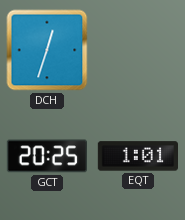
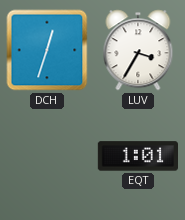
LUV: none -> 3:35
GCT: 20:25 -> none
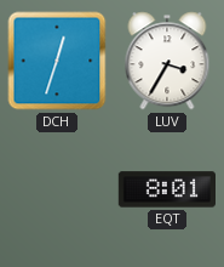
EQT: 1:01 -> 8:01
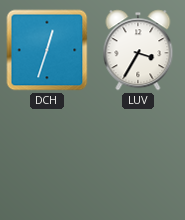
EQT: 8:01 -> none
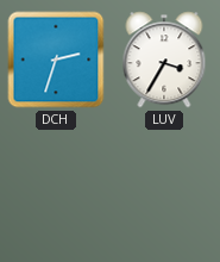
DCH: 12:33 -> 2:33
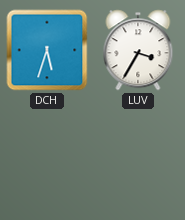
DCH: 2:33 -> 5:33
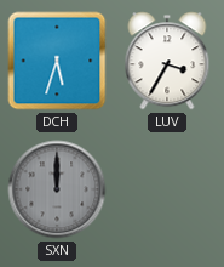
SXN: none -> 12:00
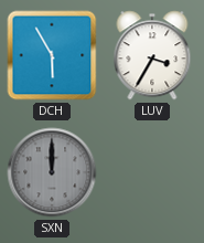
DCH: 5:33 -> 5:55
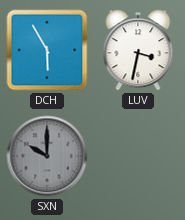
LUV: 3:35 -> 3:32
SXN: 12:00 -> 10:00
